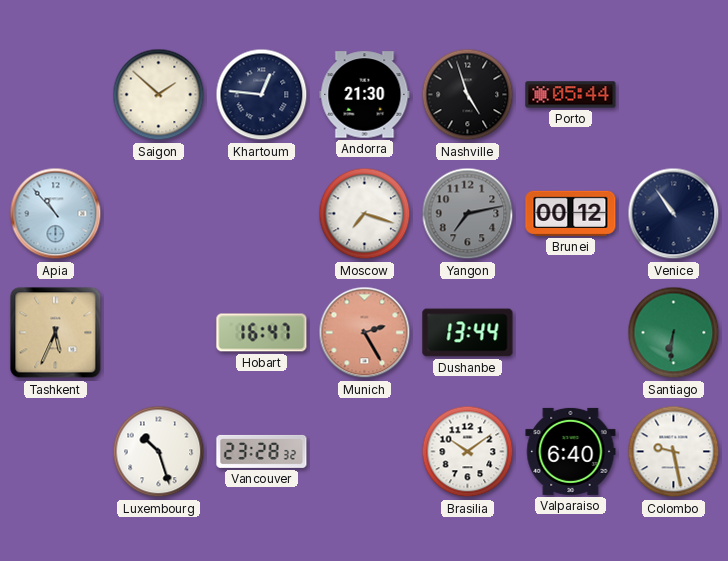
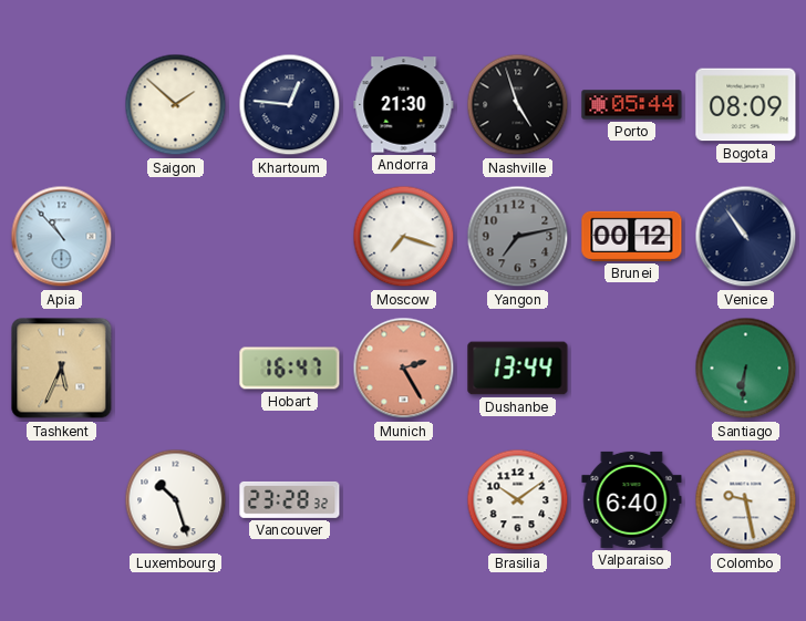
Bogota: none -> 08:09
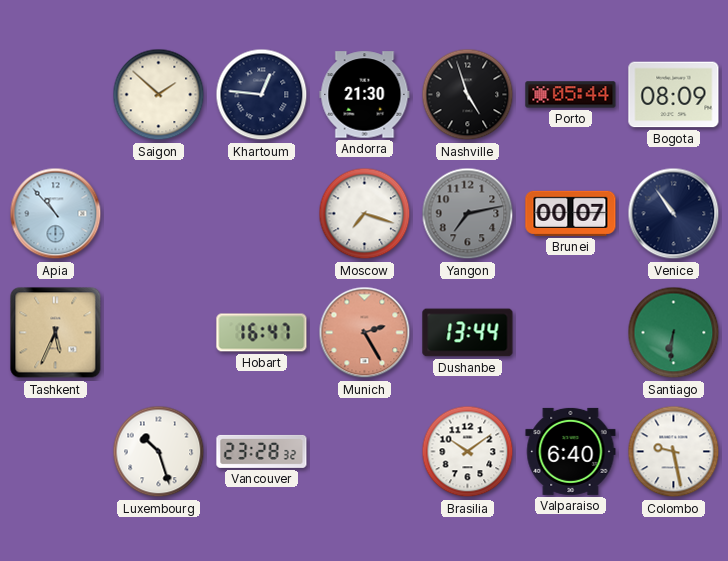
Brunei: 00:12 -> 00:07
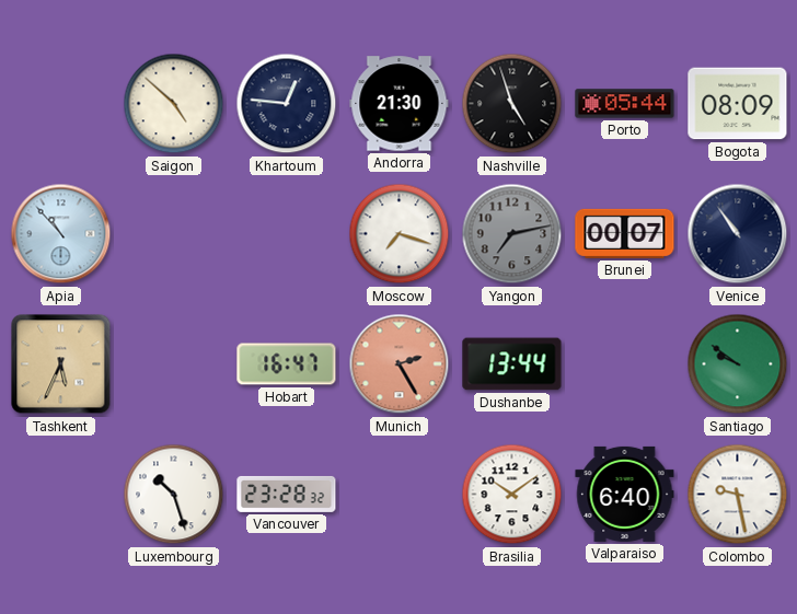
Saigon: 1:52 -> 4:52
Santiago: 6:31 -> 9:51
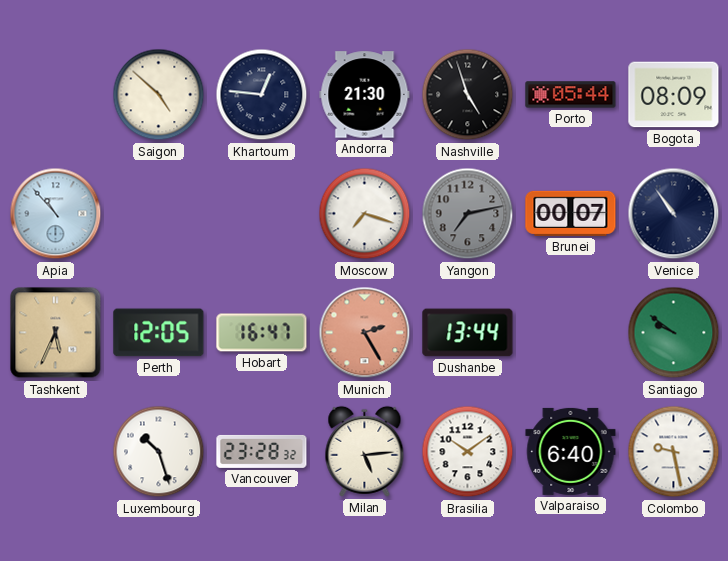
Perth: none -> 12:05
Milan: none -> 5:14
